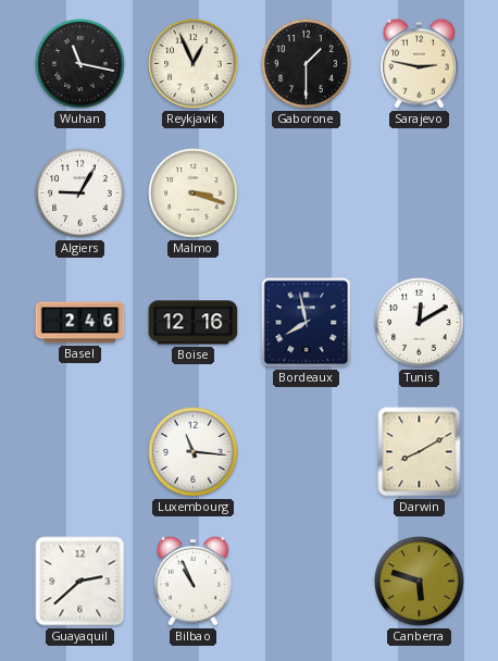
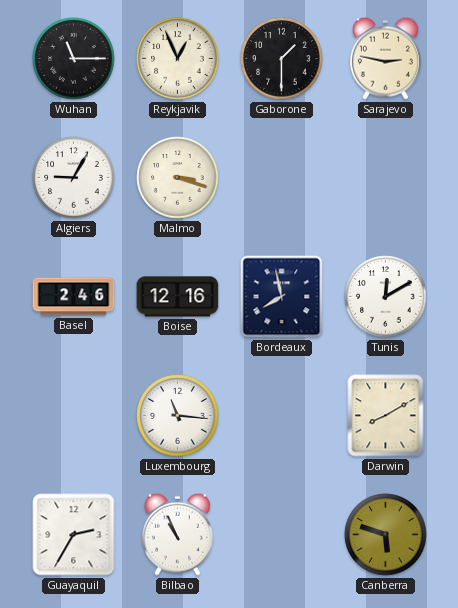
Wuhan: 11:17 -> 11:15
Guayaquil: 2:38 -> 2:35
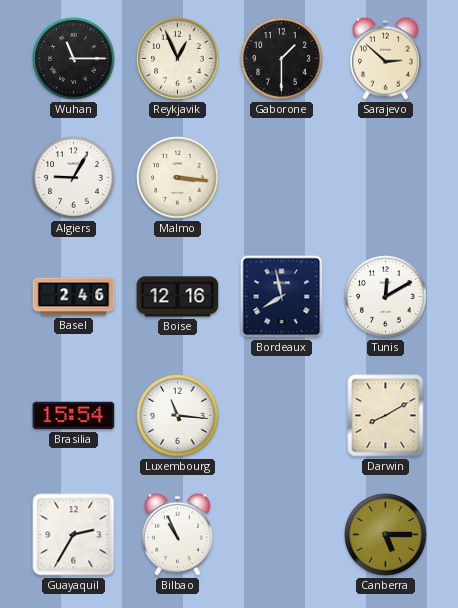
Sarajevo: 2:47 -> 2:52
Malmo: 3:18 -> 3:16
Brasilia: none -> 15:54
Canberra: 5:48 -> 5:15
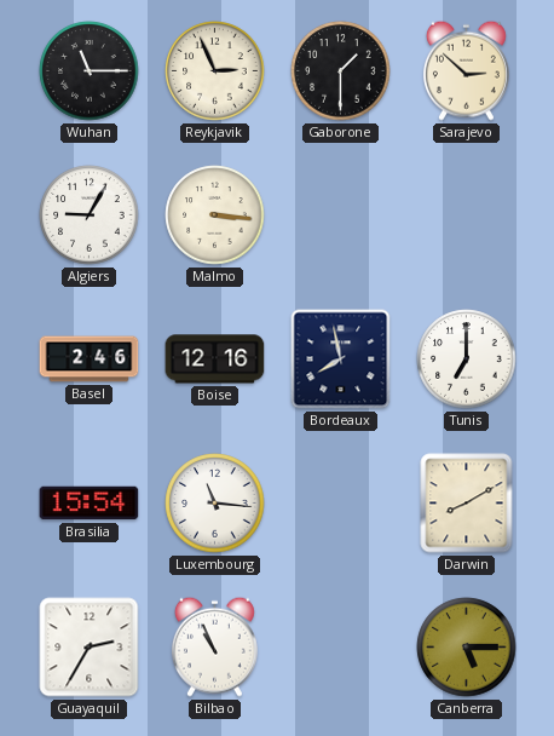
Reykjavik: 12:56 -> 2:56
Tunis: 12:10 -> 7:00
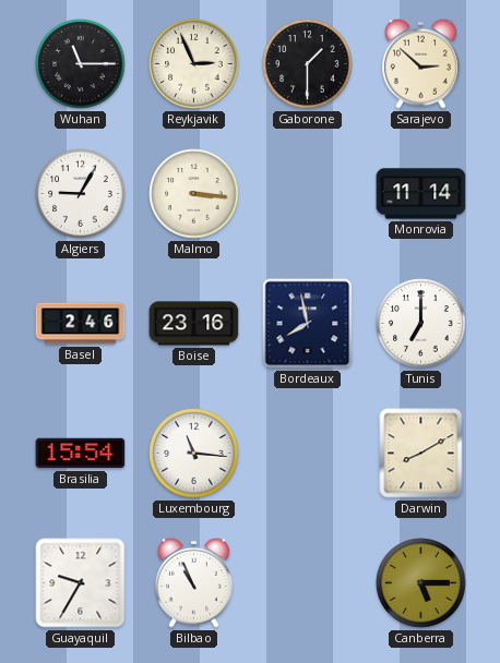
Monrovia: none -> 11:14
Boise: 12:16 -> 23:16
Guayaquil: 2:35 -> 9:35
